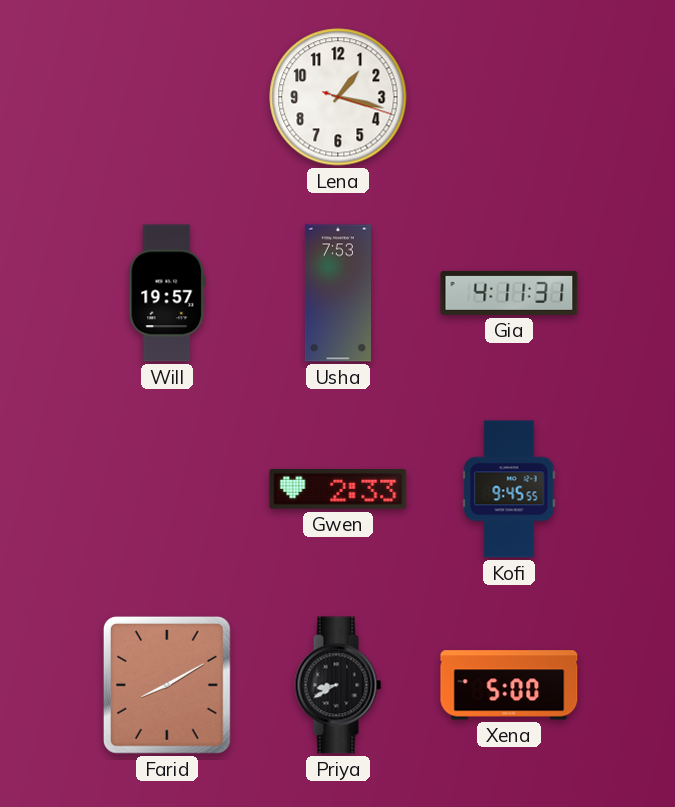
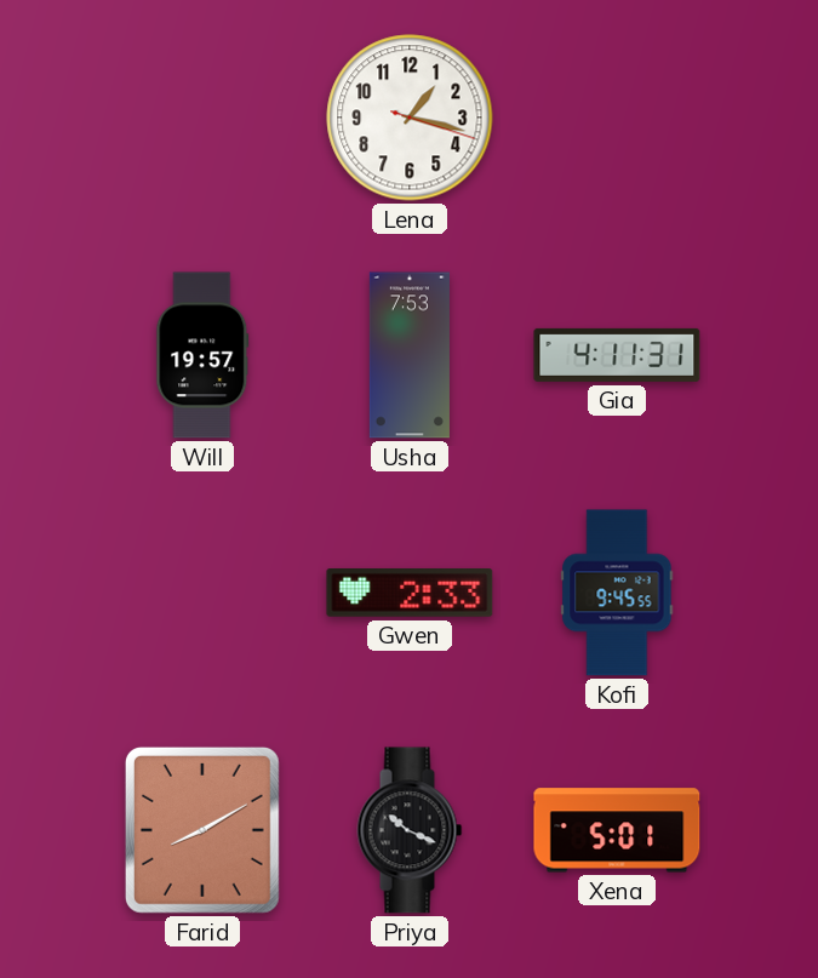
Priya: 8:40 -> 10:19
Xena: 5:00 -> 5:01
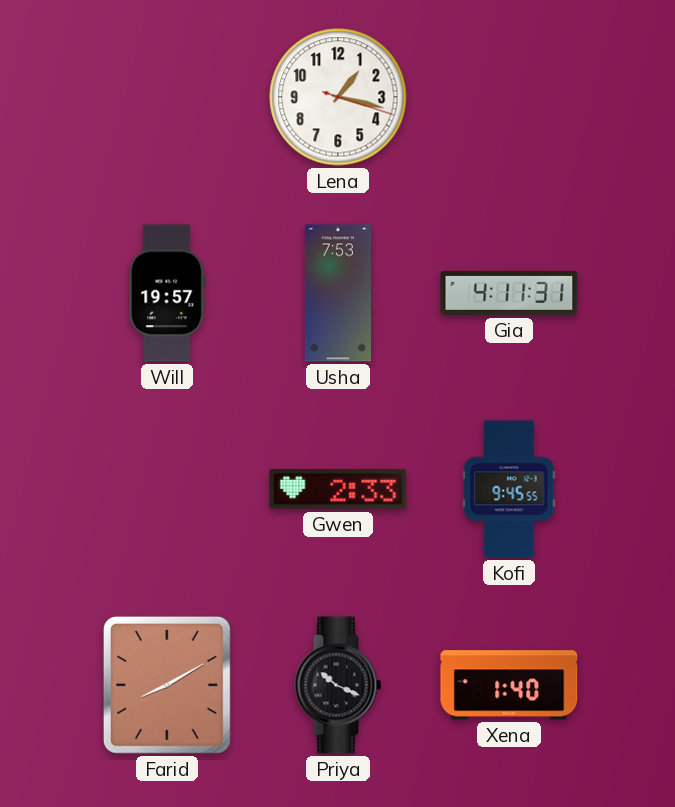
Xena: 5:01 -> 1:40
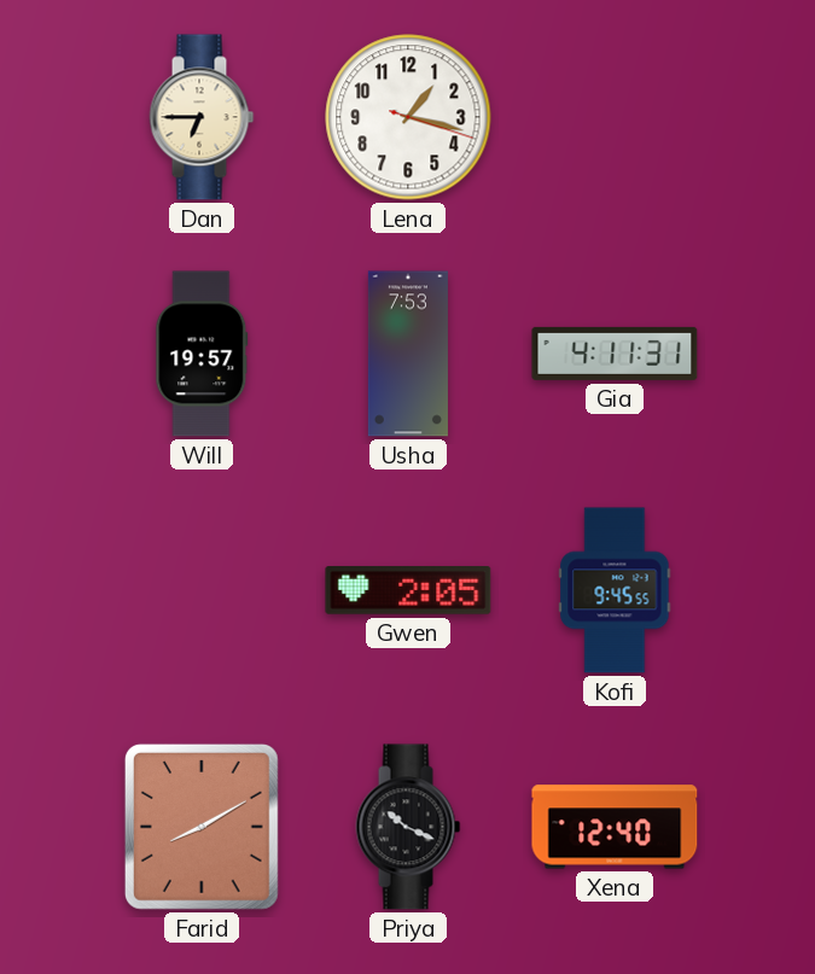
Dan: none -> 6:45
Gwen: 2:33 -> 2:05
Xena: 1:40 -> 12:40
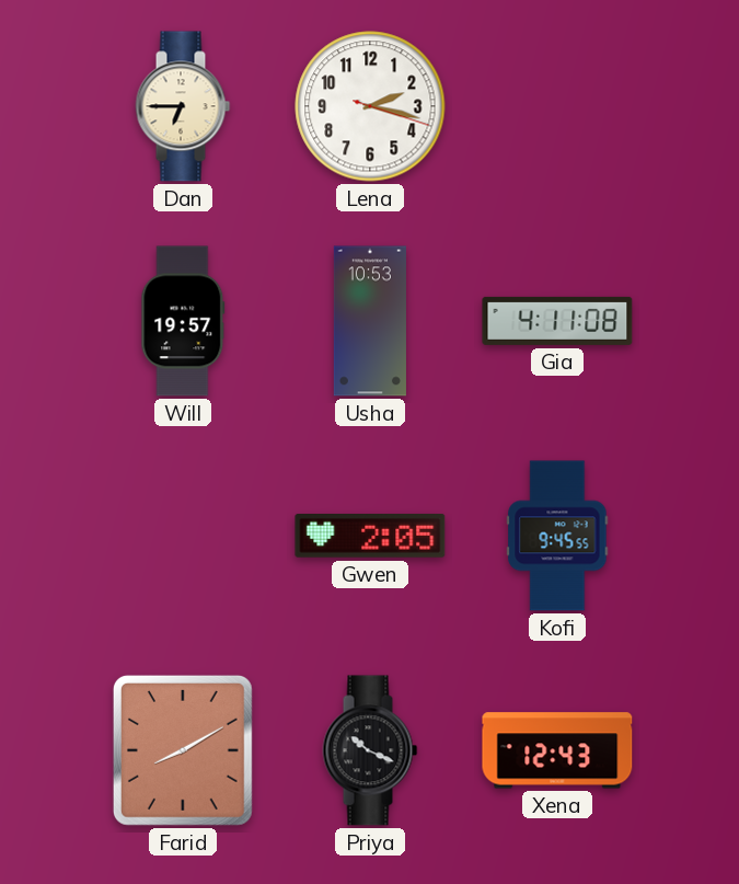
Lena: 1:17 -> 2:17
Usha: 7:53 -> 10:53
Gia: 4:11:31 -> 4:11:08
Xena: 12:40 -> 12:43
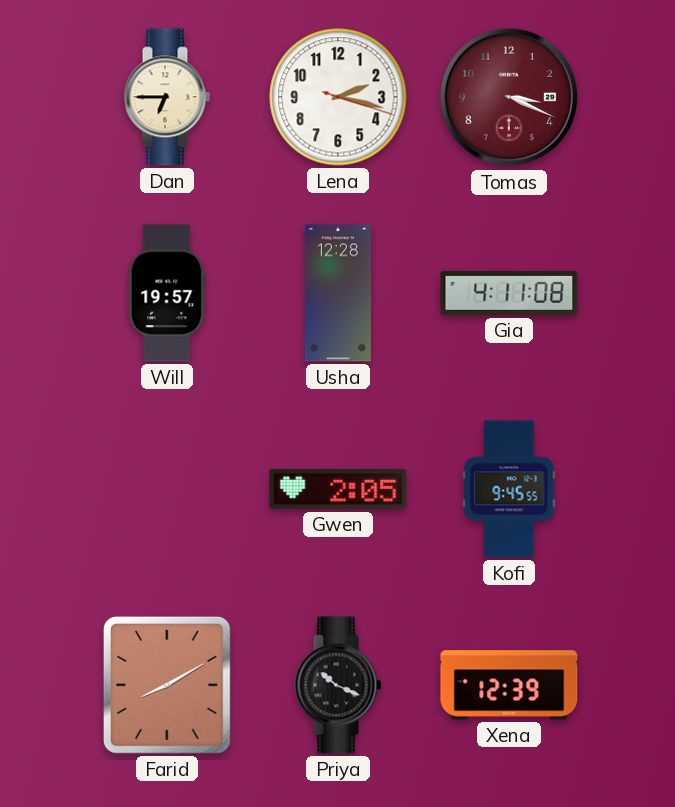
Tomas: none -> 3:19
Usha: 10:53 -> 12:28
Xena: 12:43 -> 12:39
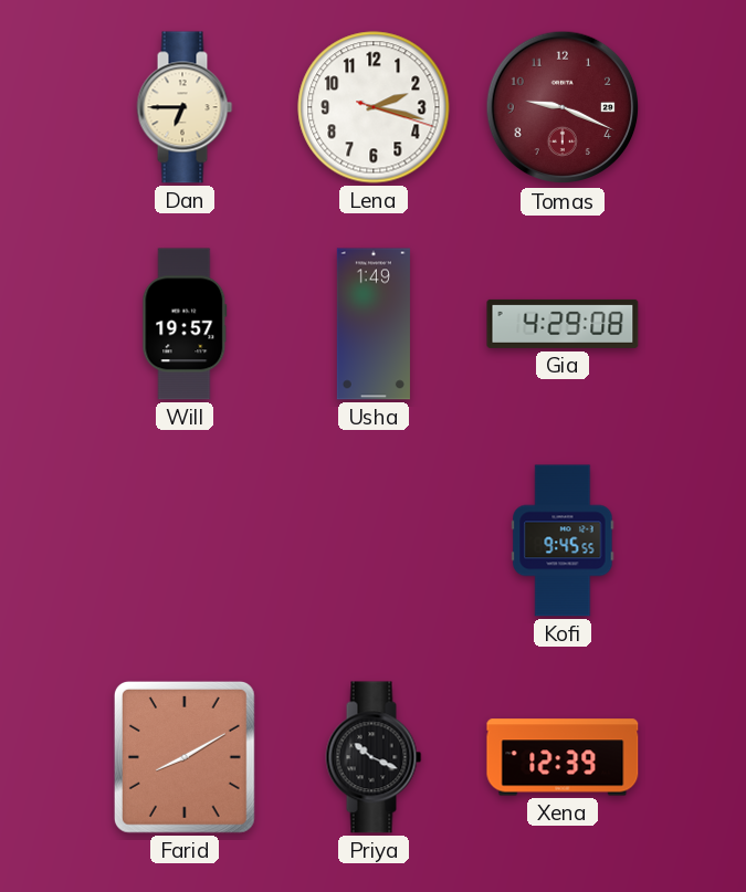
Tomas: 3:19 -> 9:19
Usha: 12:28 -> 1:49
Gia: 4:11 -> 4:29
Gwen: 2:05 -> none
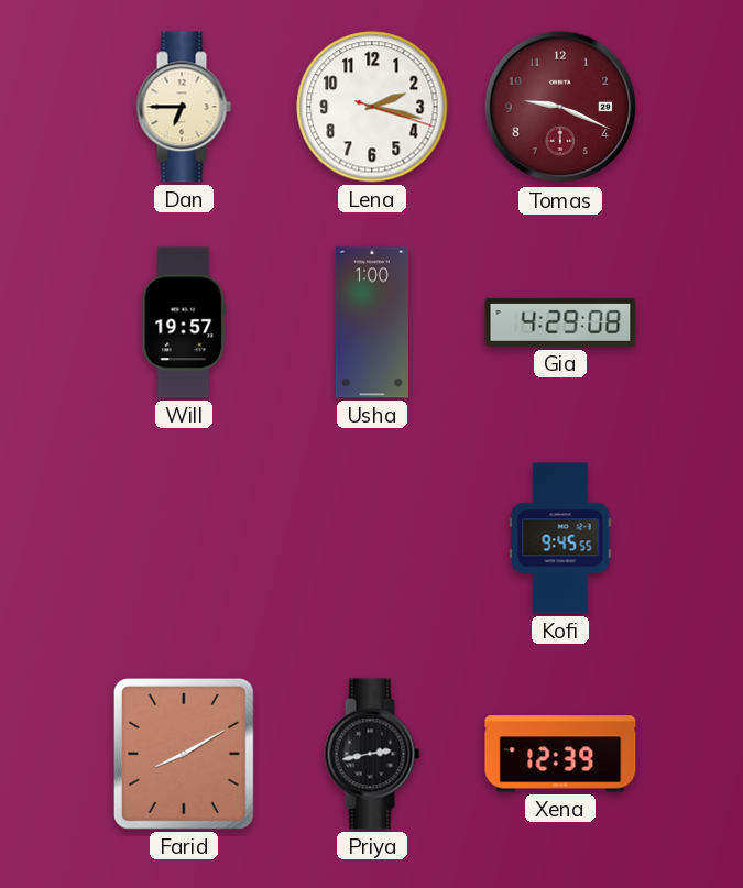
Usha: 1:49 -> 1:00
Priya: 10:19 -> 2:43
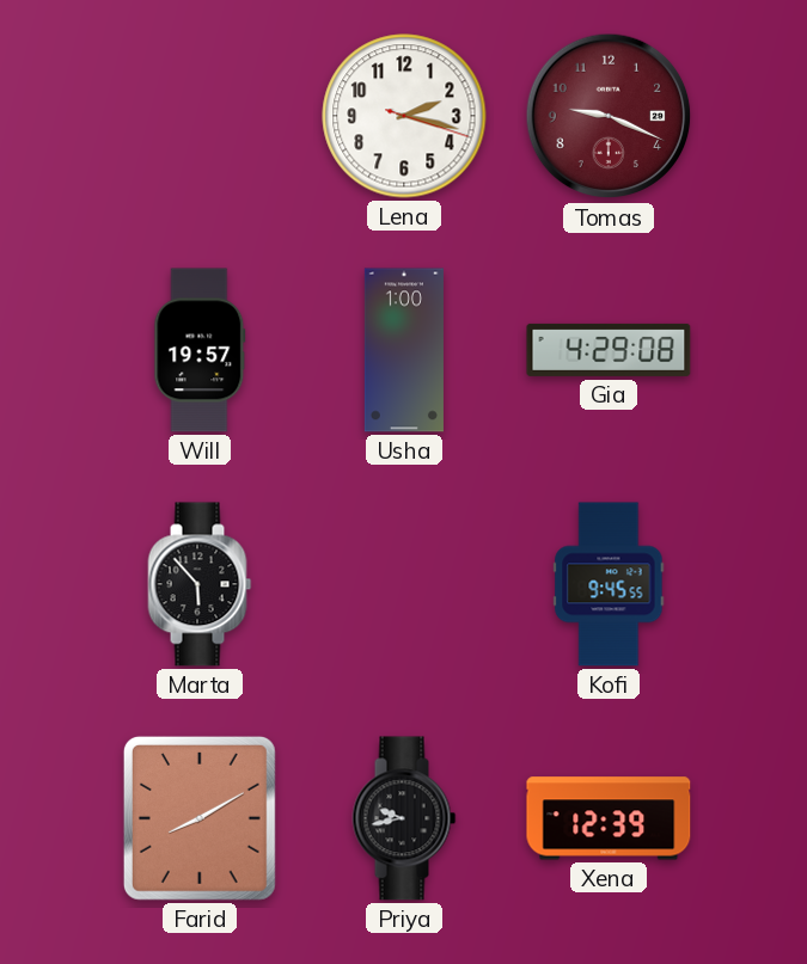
Dan: 6:45 -> none
Marta: none -> 5:53
Priya: 2:43 -> 9:43
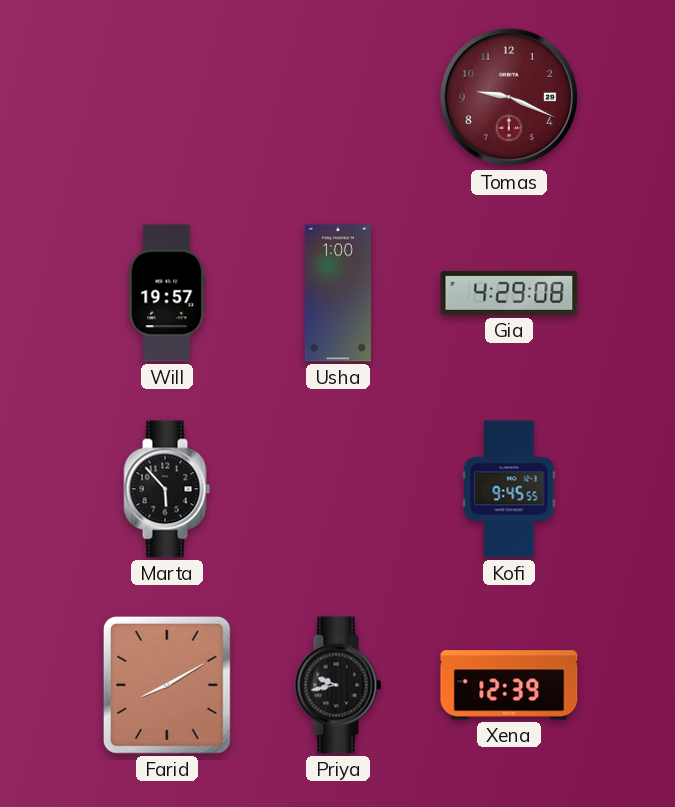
Lena: 2:17 -> none
